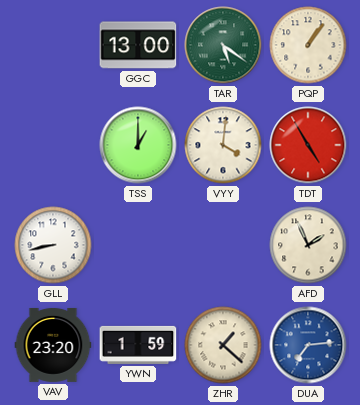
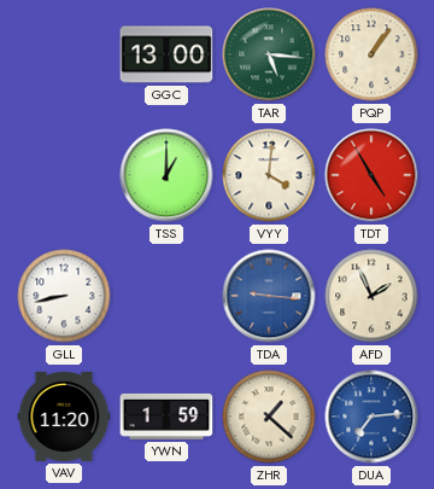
TAR: 5:21 -> 5:16
TDA: none -> 9:16
VAV: 23:20 -> 11:20
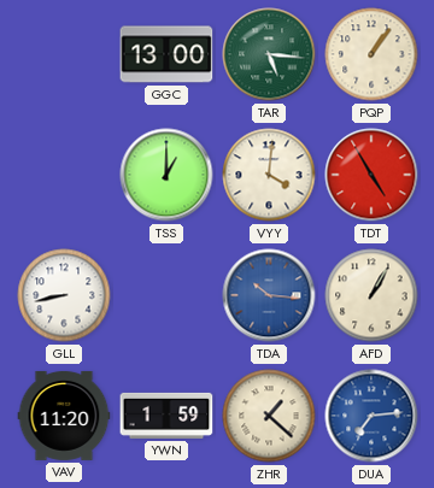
TDA: 9:16 -> 10:16
AFD: 1:56 -> 1:05
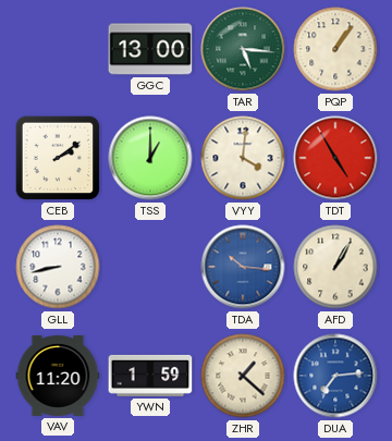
CEB: none -> 2:09
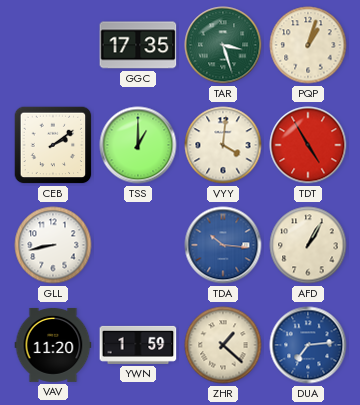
GGC: 13:00 -> 17:35
TAR: 5:16 -> 3:27
PQP: 1:06 -> 1:03
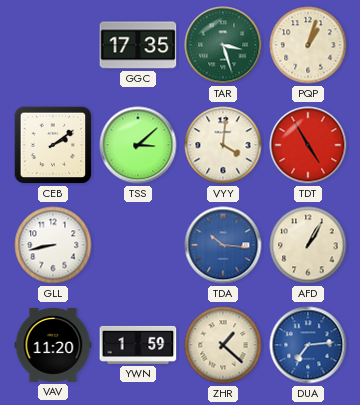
TSS: 1:00 -> 3:08
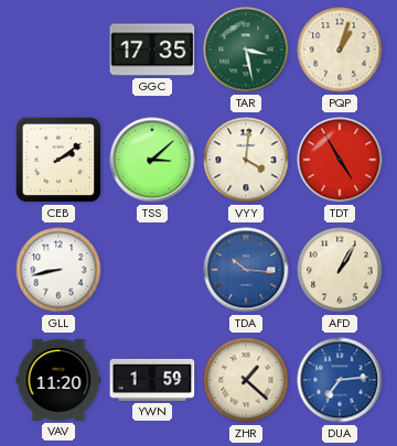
TAR: 3:27 -> 3:28
